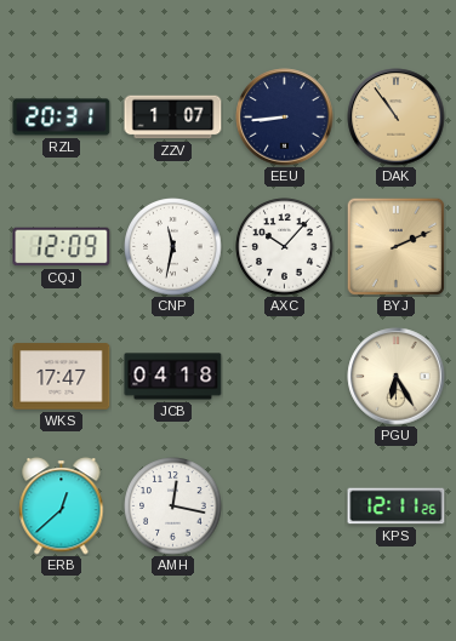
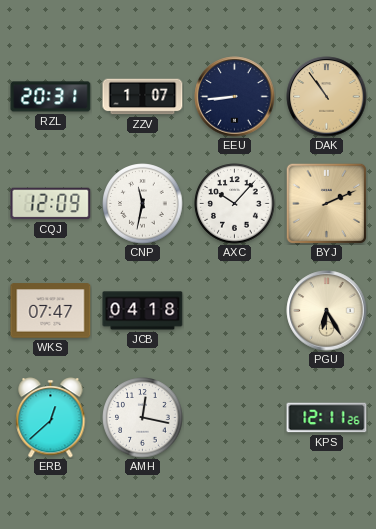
WKS: 17:47 -> 07:47
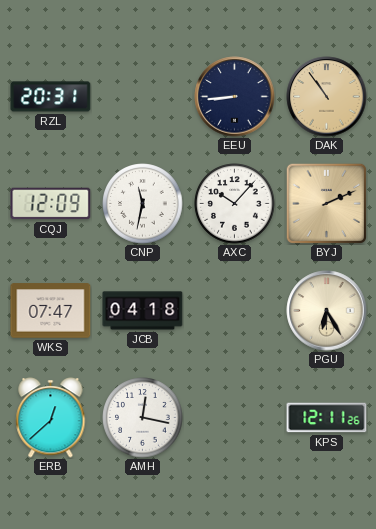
ZZV: 1:07 -> none
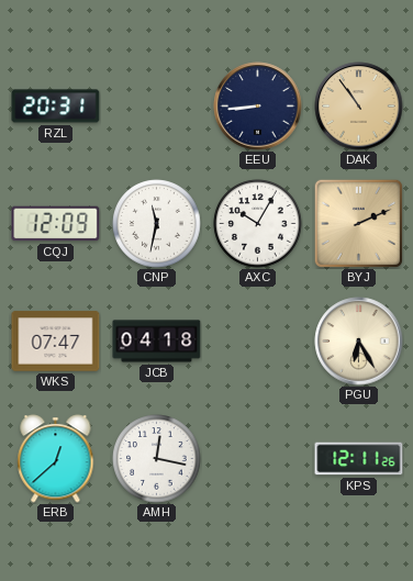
AXC: 10:07 -> 10:05
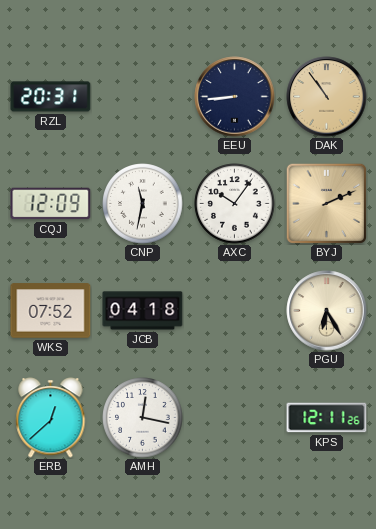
AXC: 10:05 -> 10:06
WKS: 07:47 -> 07:52
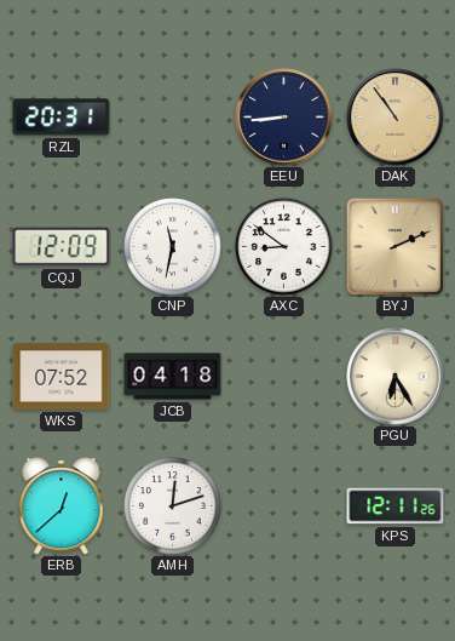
AXC: 10:06 -> 8:51
AMH: 12:17 -> 12:12
